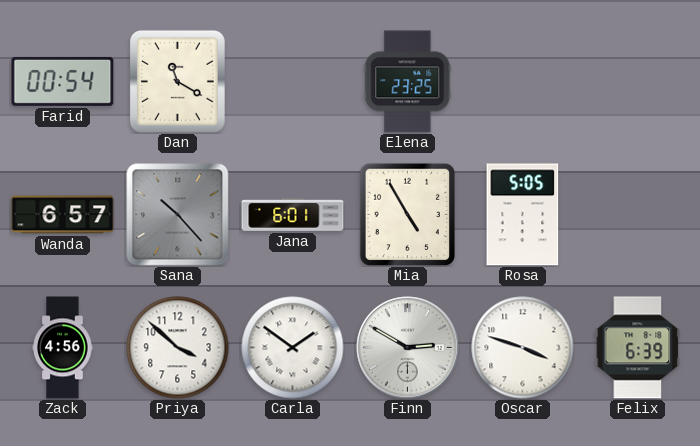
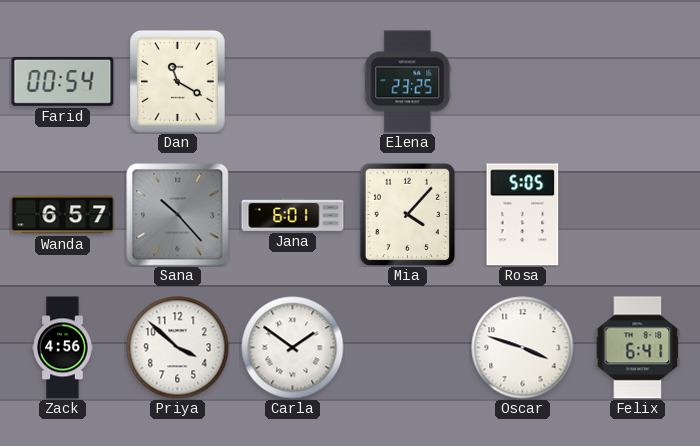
Mia: 4:55 -> 4:07
Finn: 2:50 -> none
Felix: 6:39 -> 6:41
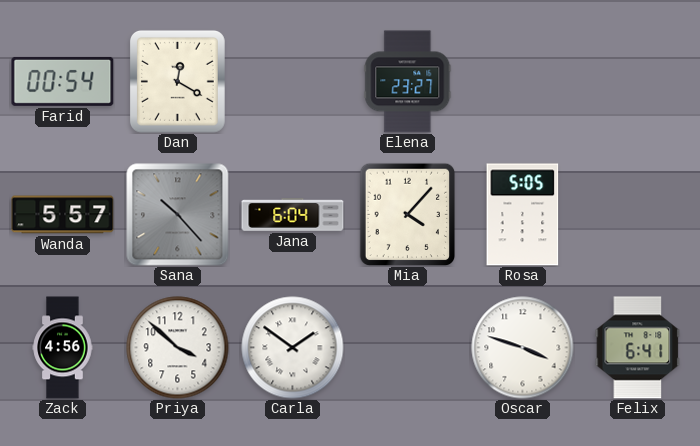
Dan: 11:20 -> 12:20
Elena: 23:25 -> 23:27
Wanda: 6:57 -> 5:57
Jana: 6:01 -> 6:04
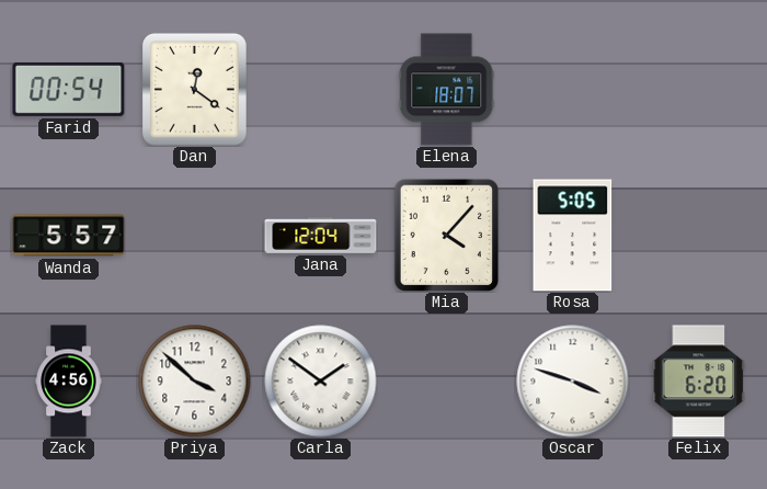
Dan: 12:20 -> 12:21
Elena: 23:27 -> 18:07
Sana: 10:23 -> none
Jana: 6:04 -> 12:04
Felix: 6:41 -> 6:20
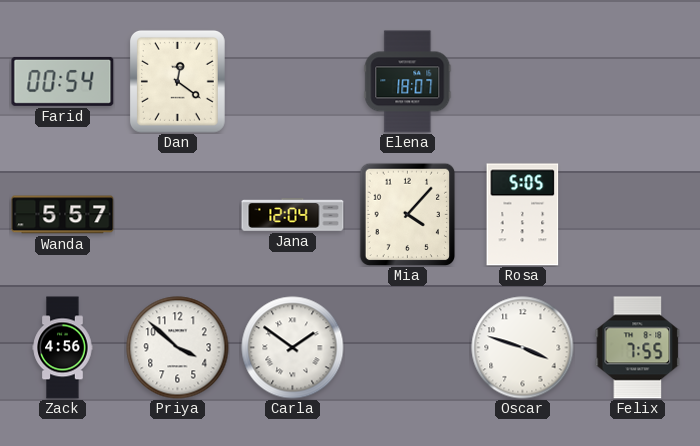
Felix: 6:20 -> 7:55
